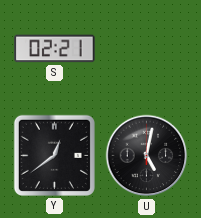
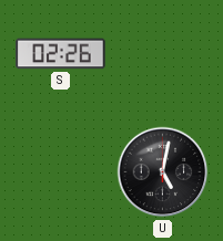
S: 02:21 -> 02:26
Y: 12:39 -> none
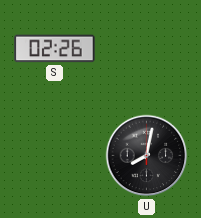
U: 5:02 -> 8:02
